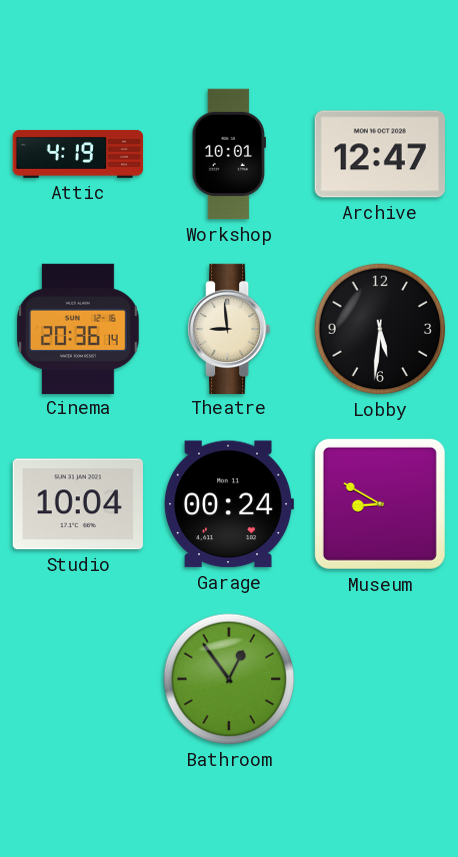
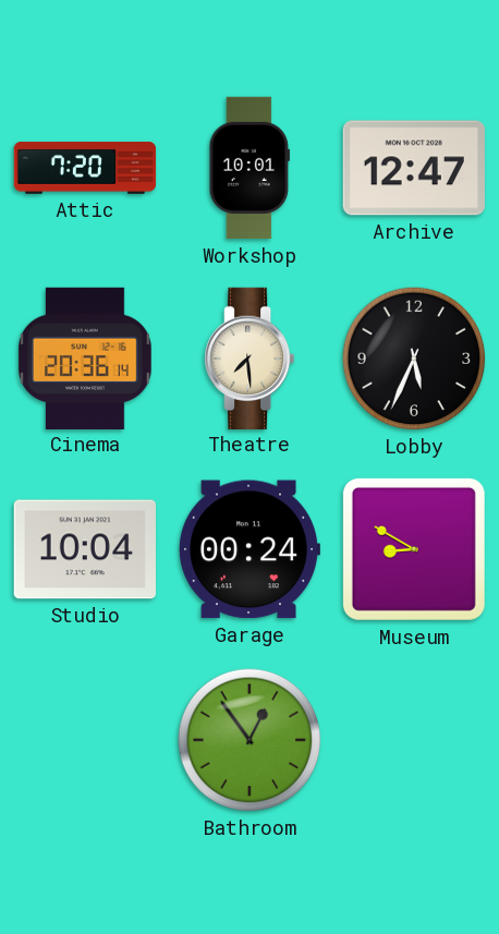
Attic: 4:19 -> 7:20
Theatre: 8:59 -> 7:29
Lobby: 5:31 -> 5:34
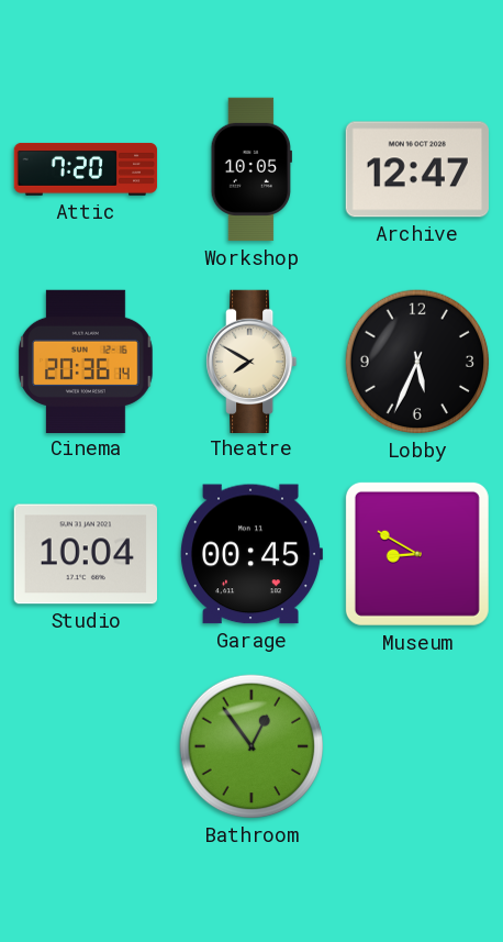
Workshop: 10:01 -> 10:05
Theatre: 7:29 -> 7:50
Garage: 00:24 -> 00:45
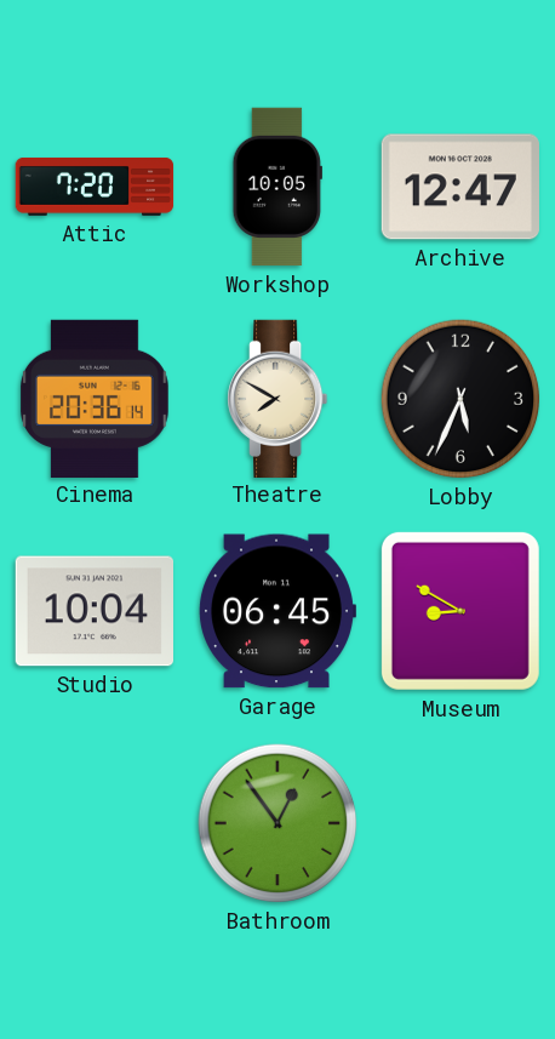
Garage: 00:45 -> 06:45
